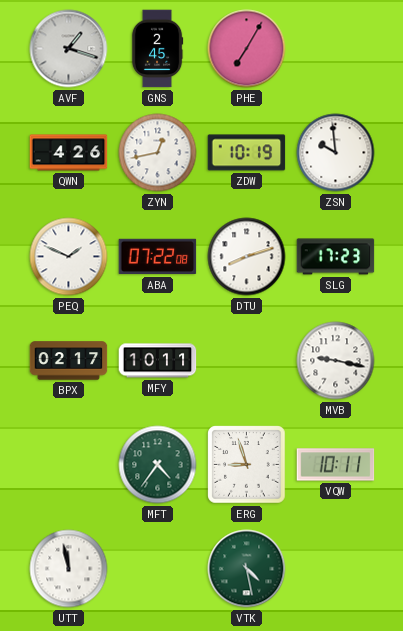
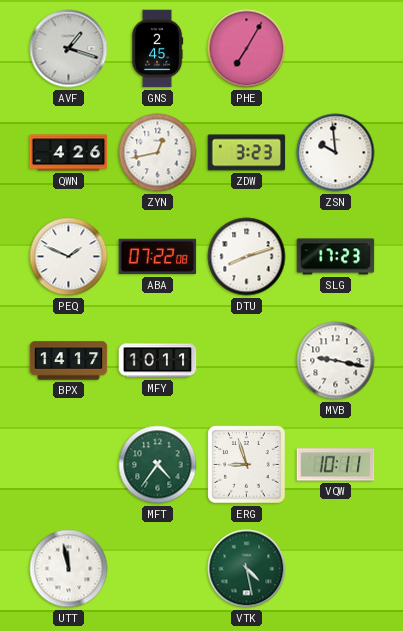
ZDW: 10:19 -> 3:23
BPX: 02:17 -> 14:17
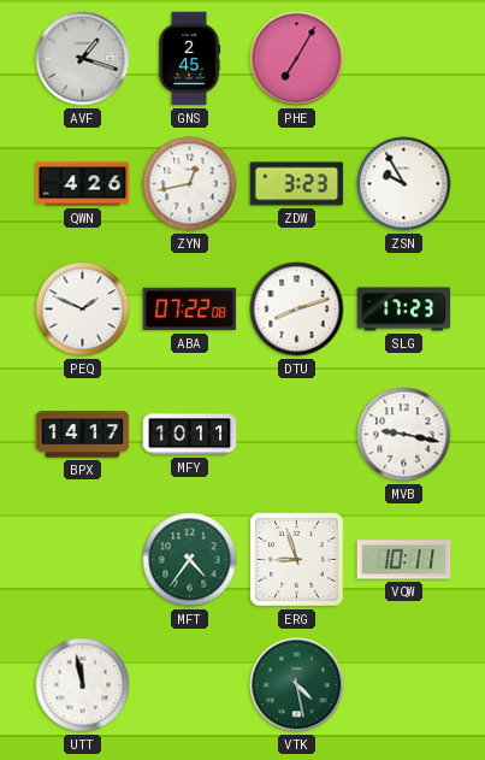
ZSN: 9:59 -> 9:55
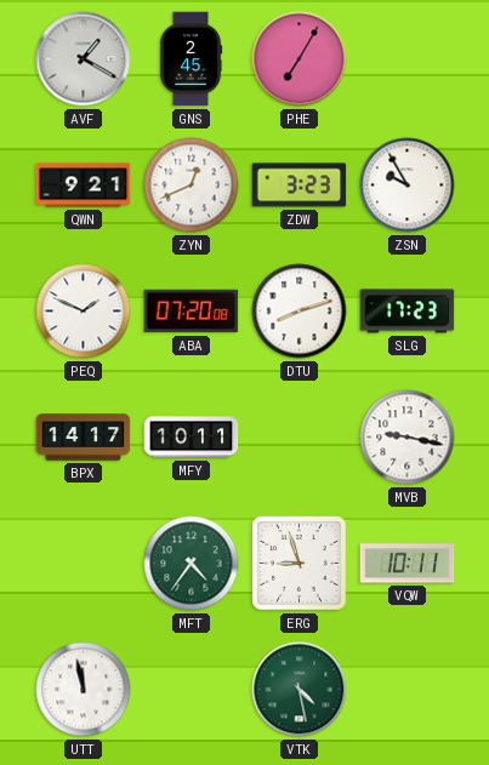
AVF: 1:18 -> 1:20
QWN: 4:26 -> 9:21
ZYN: 12:43 -> 12:41
ABA: 07:22 -> 07:20
